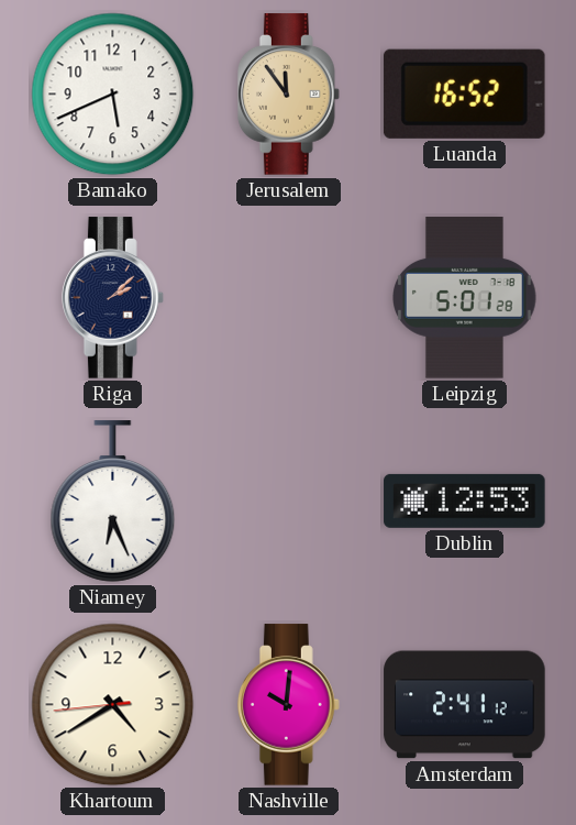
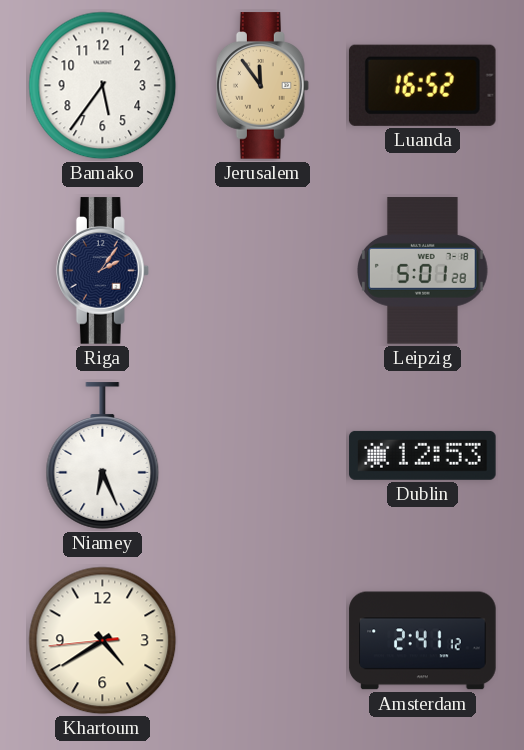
Bamako: 5:41 -> 5:36
Riga: 2:08 -> 2:06
Nashville: 10:01 -> none
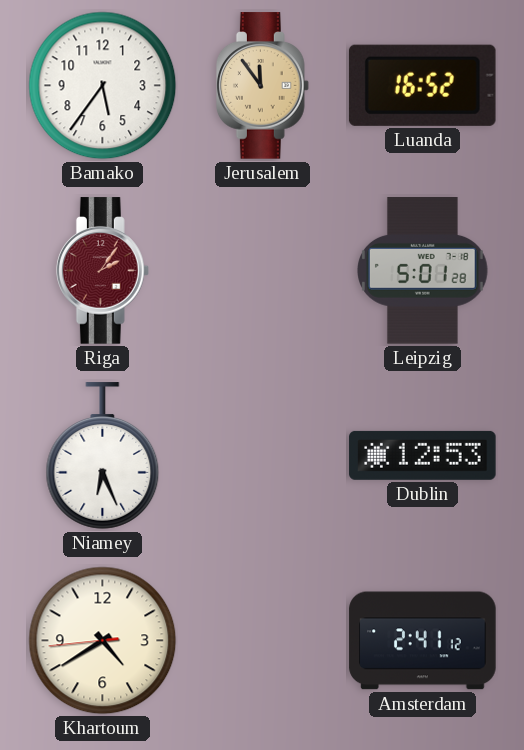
Riga dial: navy -> burgundy
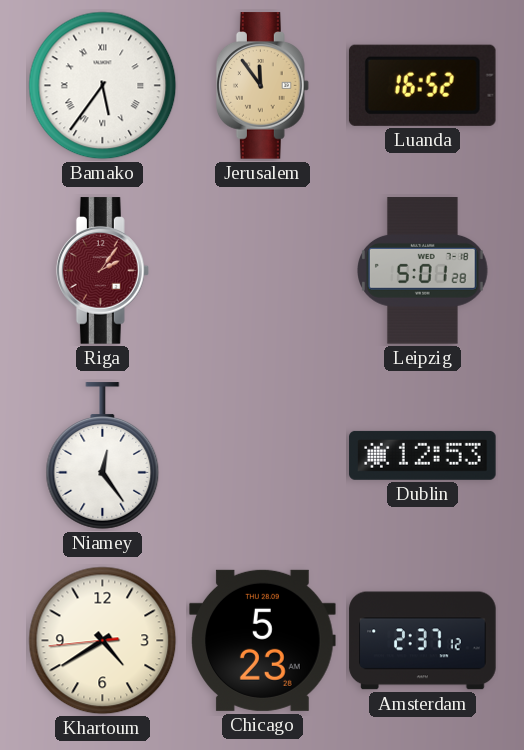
Bamako numerals: Arabic -> Roman
Niamey: 6:26 -> 12:24
Chicago: none -> 5:23
Amsterdam: 2:41 -> 2:37
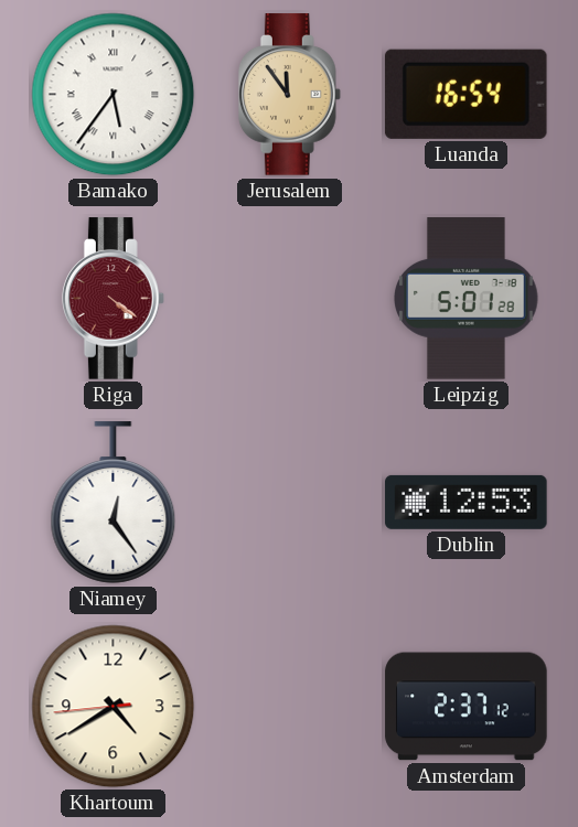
Luanda: 16:52 -> 16:54
Riga: 2:06 -> 4:21
Chicago: 5:23 -> none
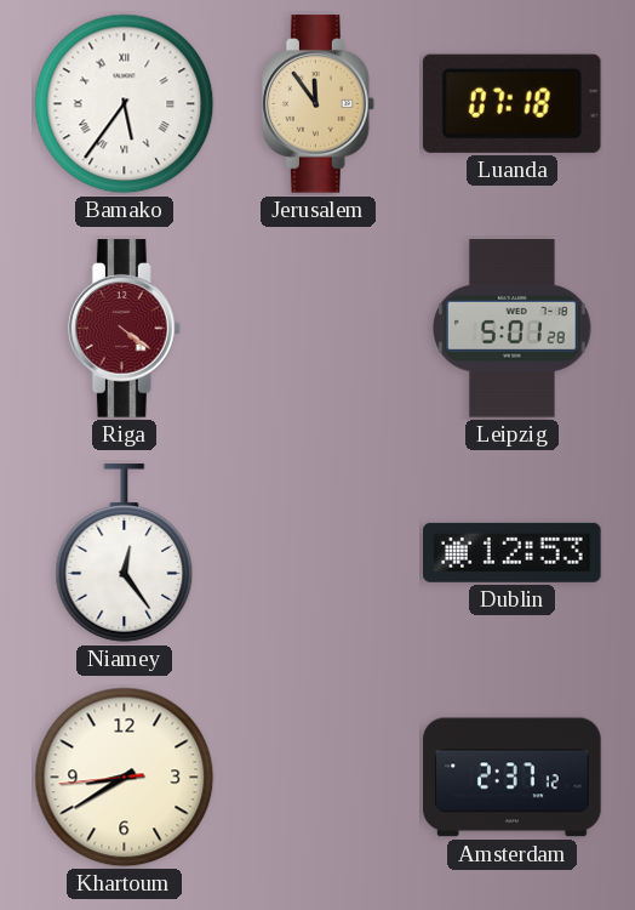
Luanda: 16:54 -> 07:18
Khartoum: 4:39 -> 8:39
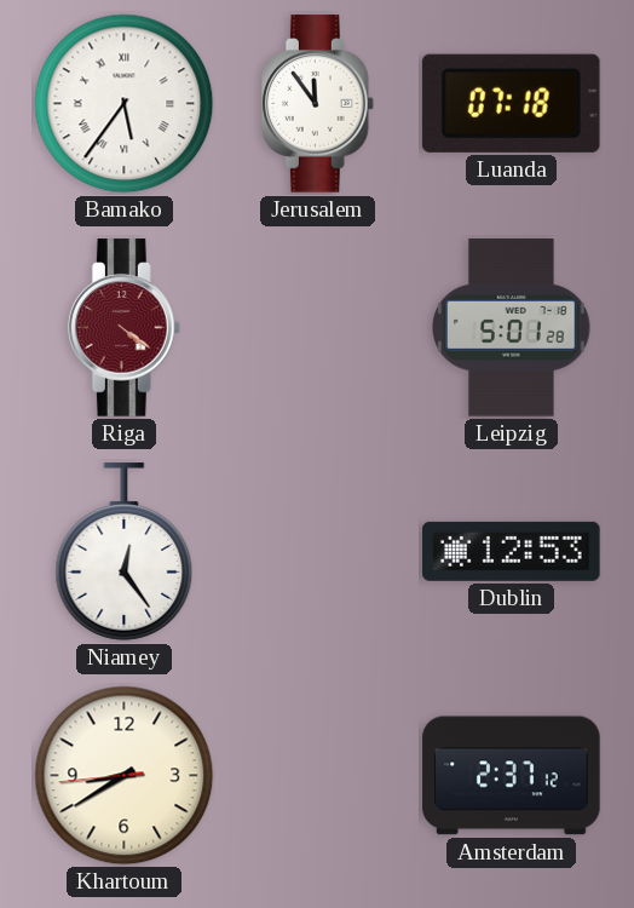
Jerusalem dial: champagne -> white
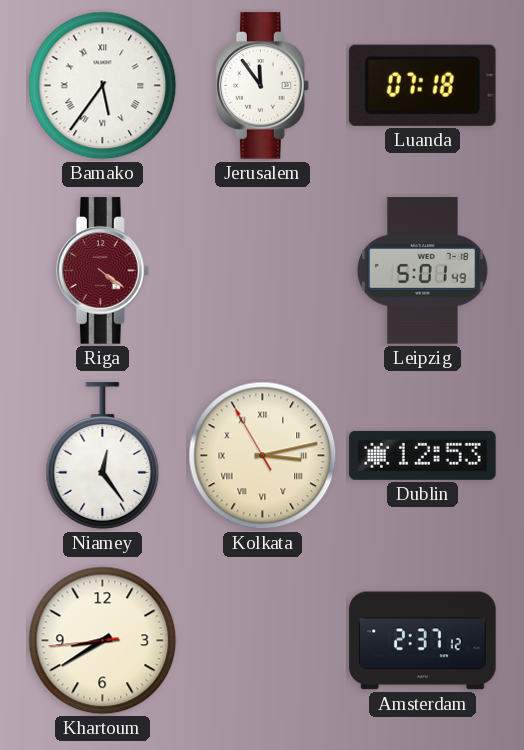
Leipzig: 5:01:28 -> 5:01:49
Kolkata: none -> 3:12
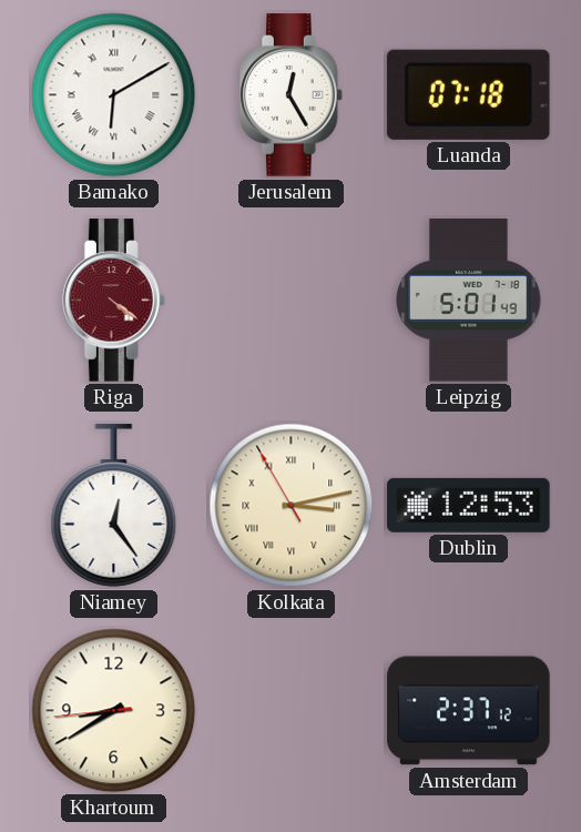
Bamako: 5:36 -> 6:10
Jerusalem: 11:54 -> 12:25
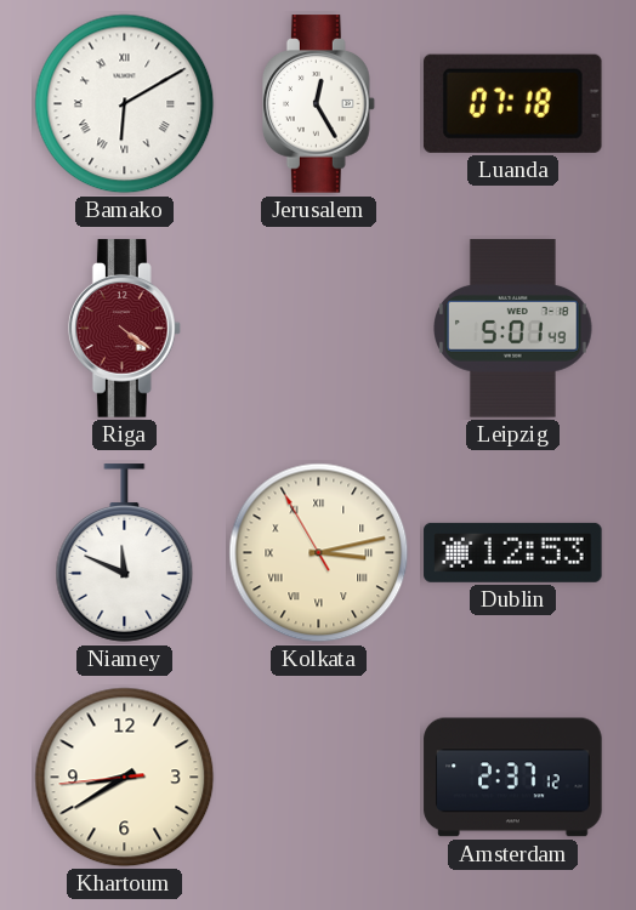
Niamey: 12:24 -> 11:49
